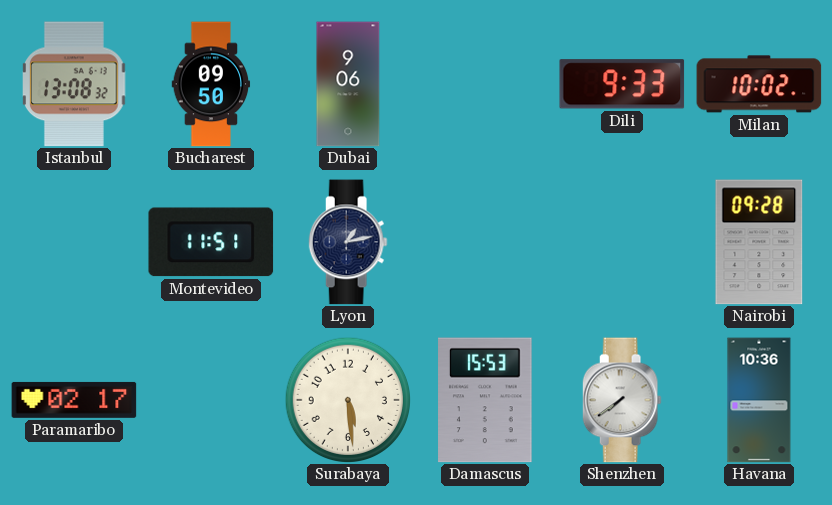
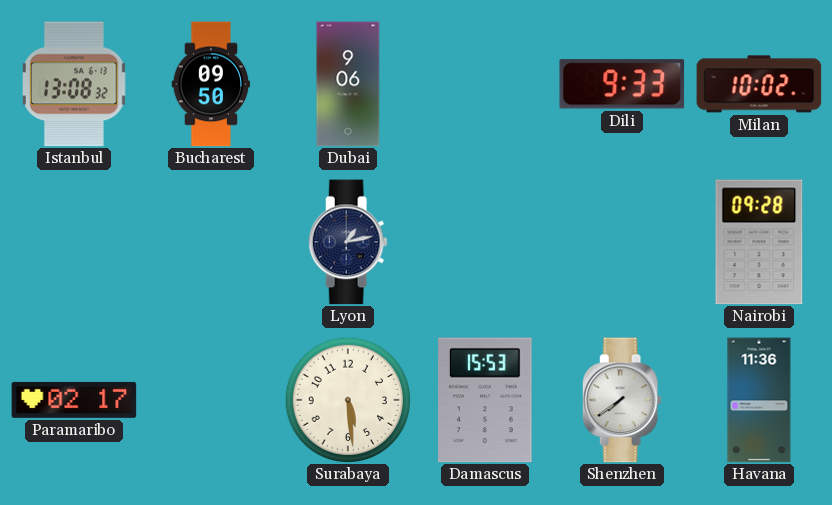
Montevideo: 11:51 -> none
Havana: 10:36 -> 11:36
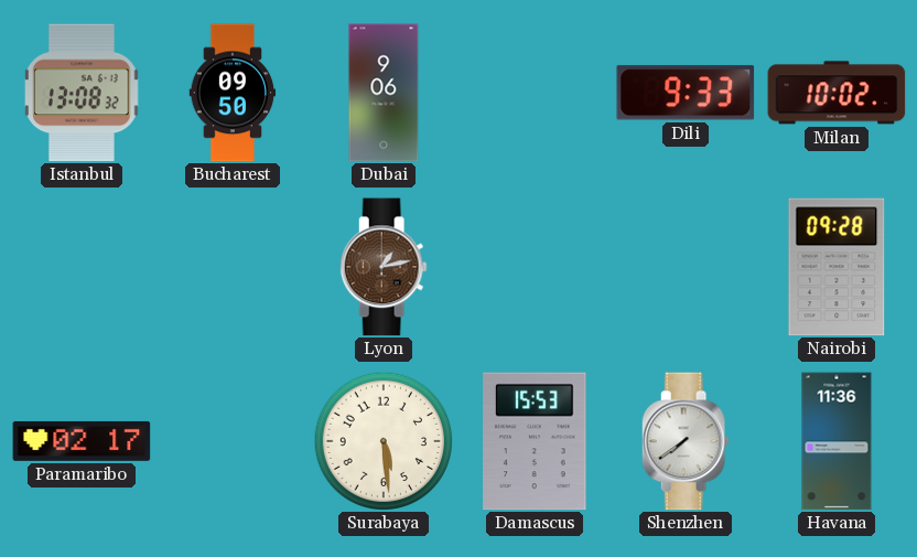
Lyon dial: navy -> brown
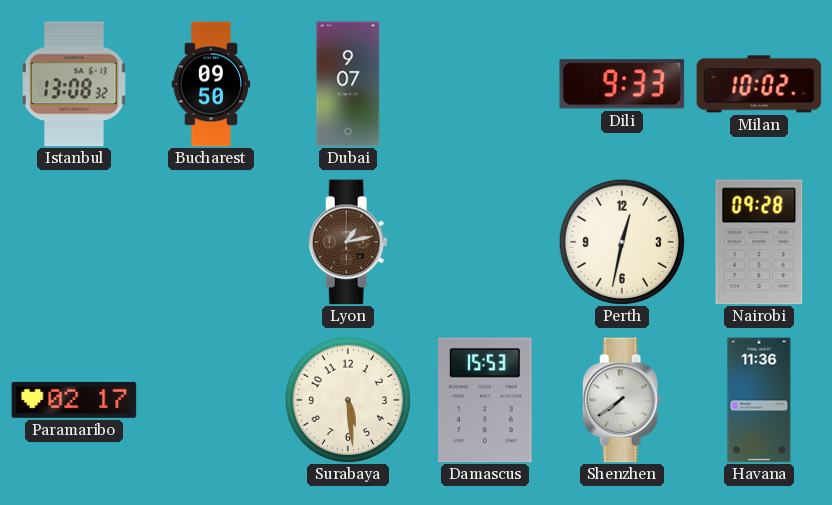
Dubai: 9:06 -> 9:07
Perth: none -> 12:32
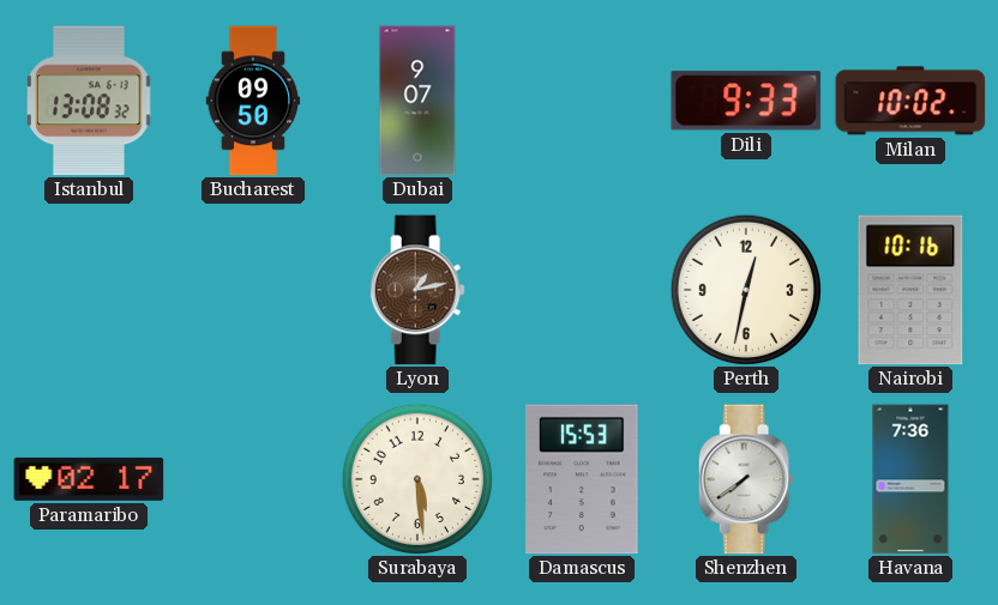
Nairobi: 09:28 -> 10:16
Havana: 11:36 -> 7:36
